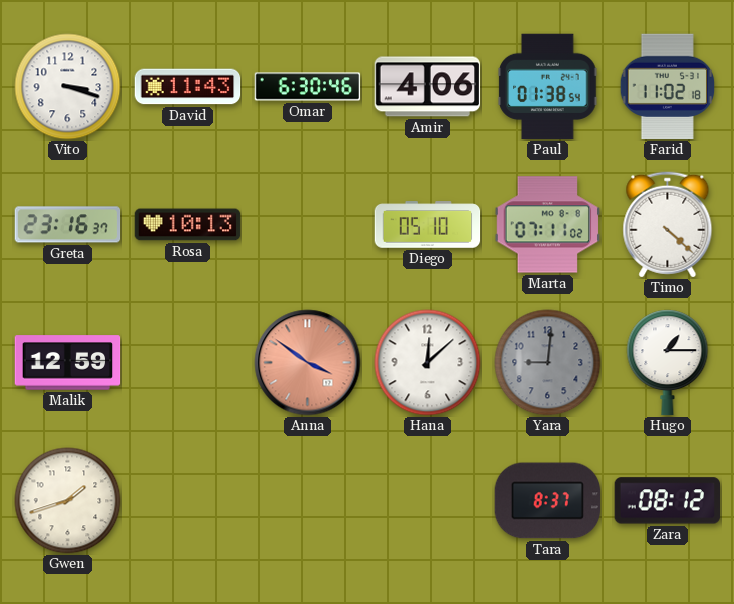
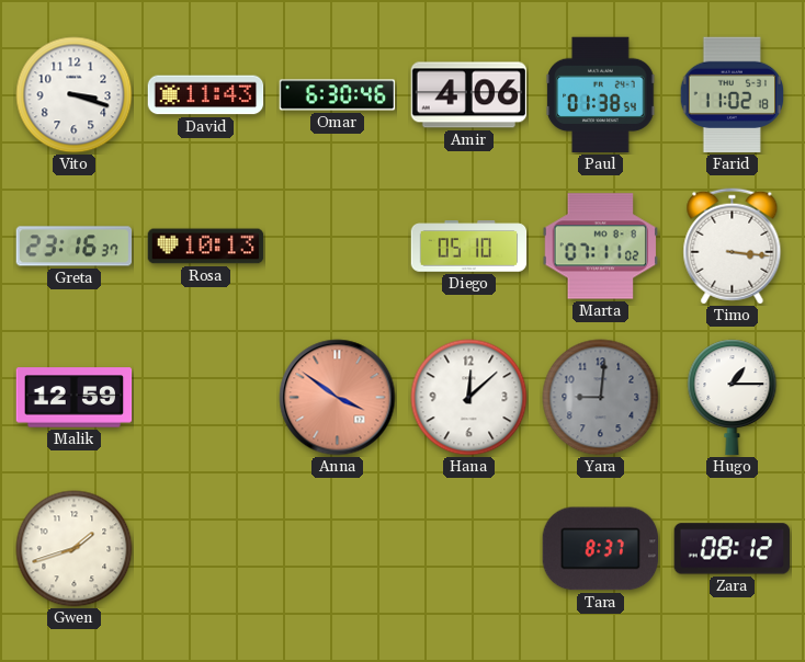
Timo: 4:22 -> 3:16
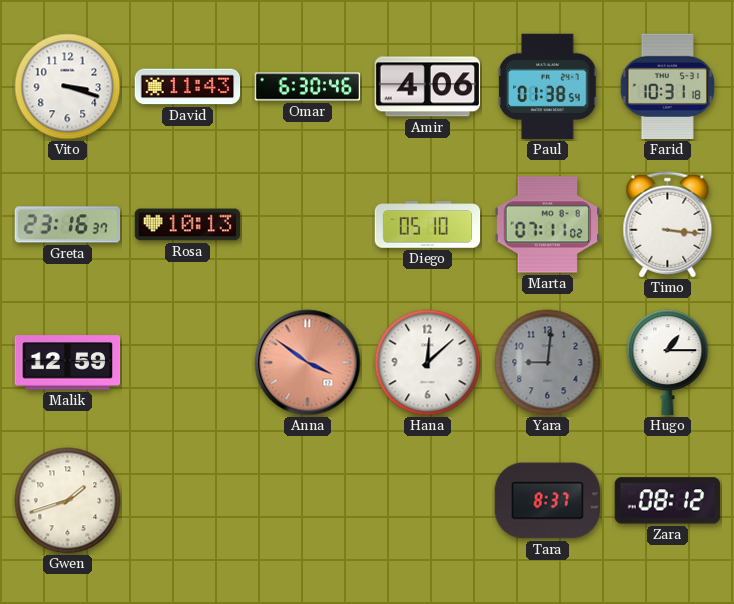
Farid: 11:02 -> 10:31
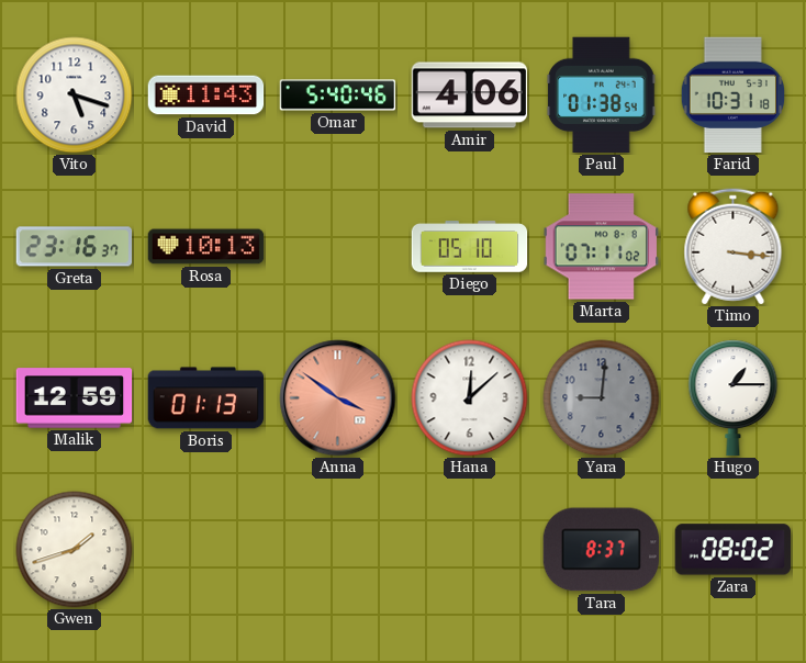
Vito: 3:18 -> 5:18
Omar: 6:30 -> 5:40
Boris: none -> 01:13
Zara: 08:12 -> 08:02
